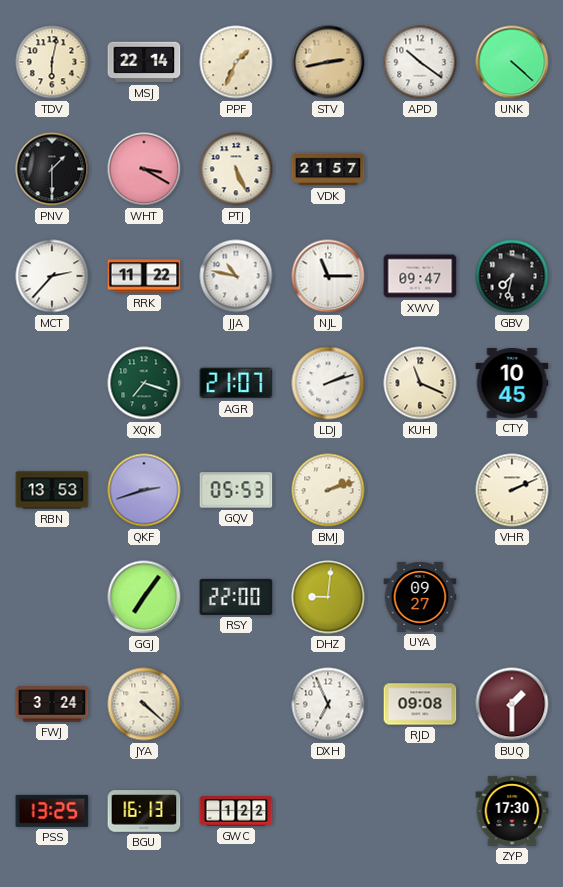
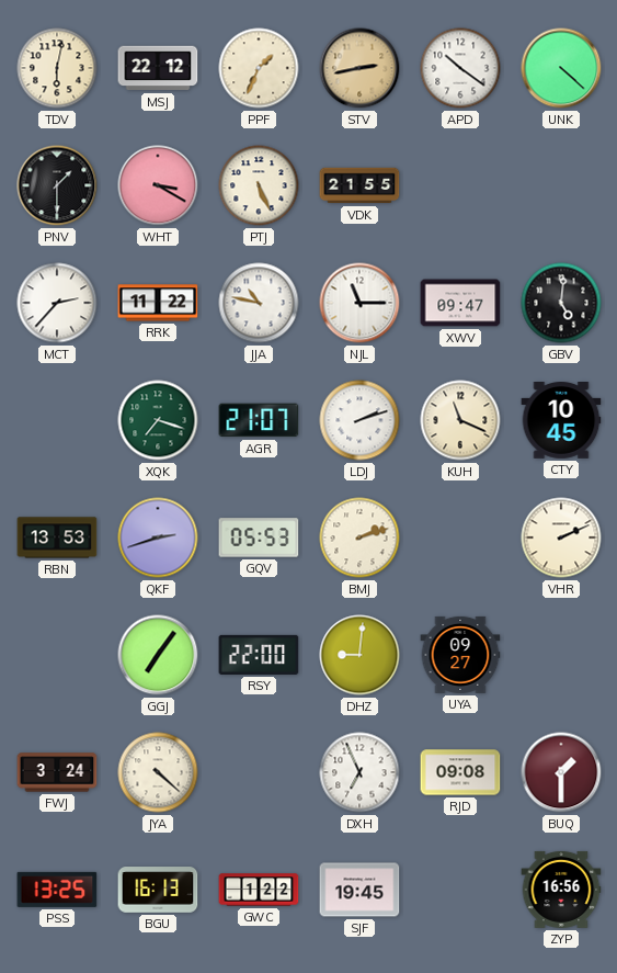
MSJ: 22:14 -> 22:12
VDK: 21:57 -> 21:55
GBV: 7:32 -> 5:01
SJF: none -> 19:45
ZYP: 17:30 -> 16:56
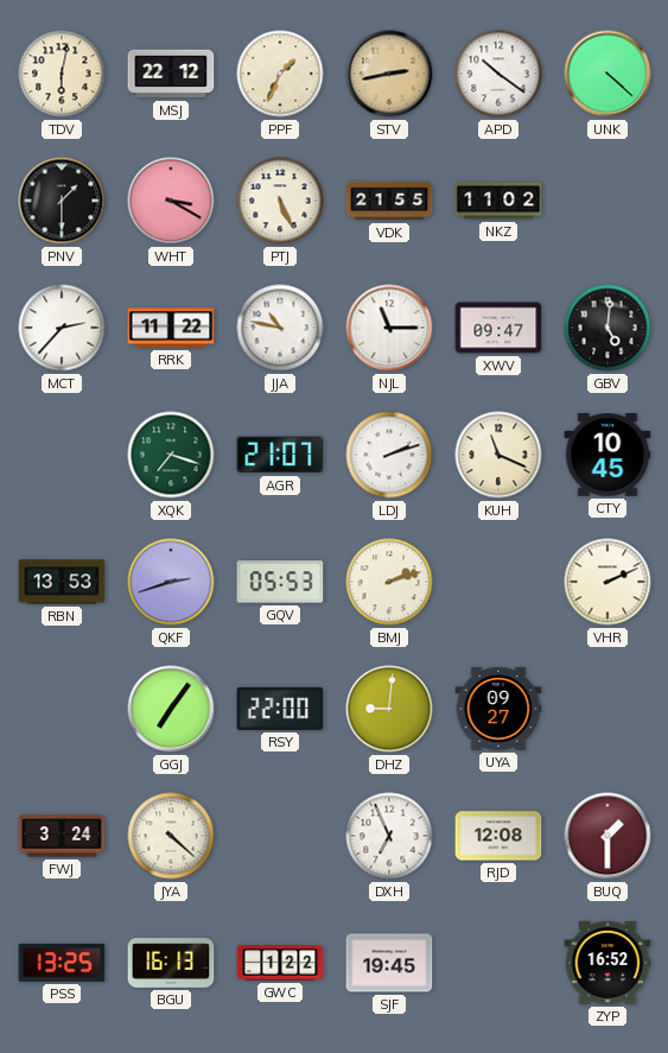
NKZ: none -> 11:02
RJD: 09:08 -> 12:08
ZYP: 16:56 -> 16:52
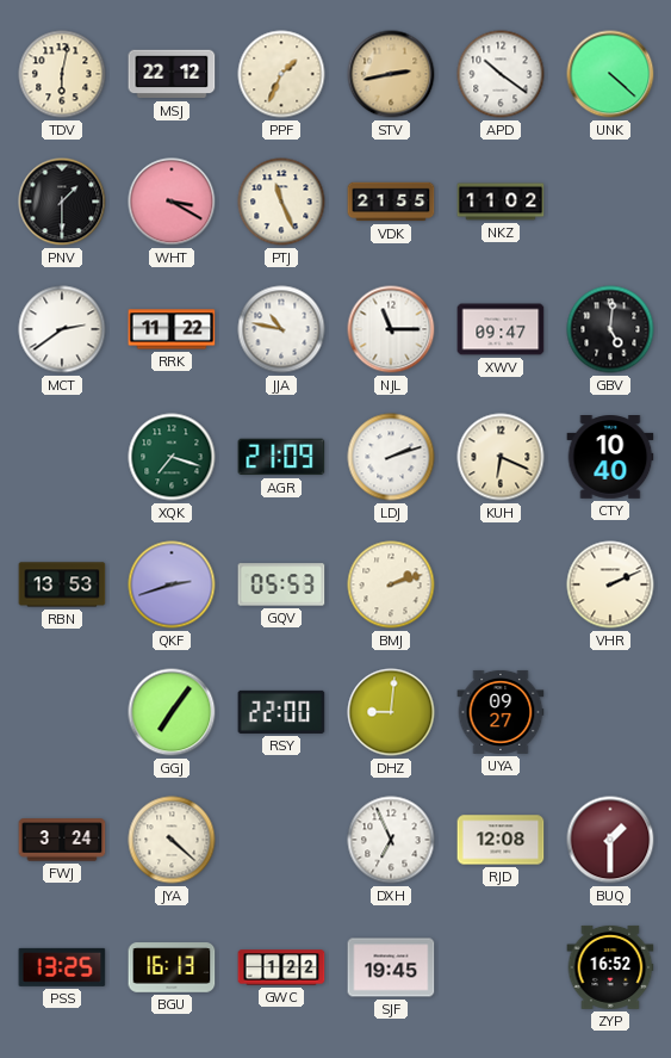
PTJ: 5:26 -> 11:26
MCT: 2:37 -> 2:39
AGR: 21:07 -> 21:09
KUH: 11:19 -> 6:19
CTY: 10:45 -> 10:40
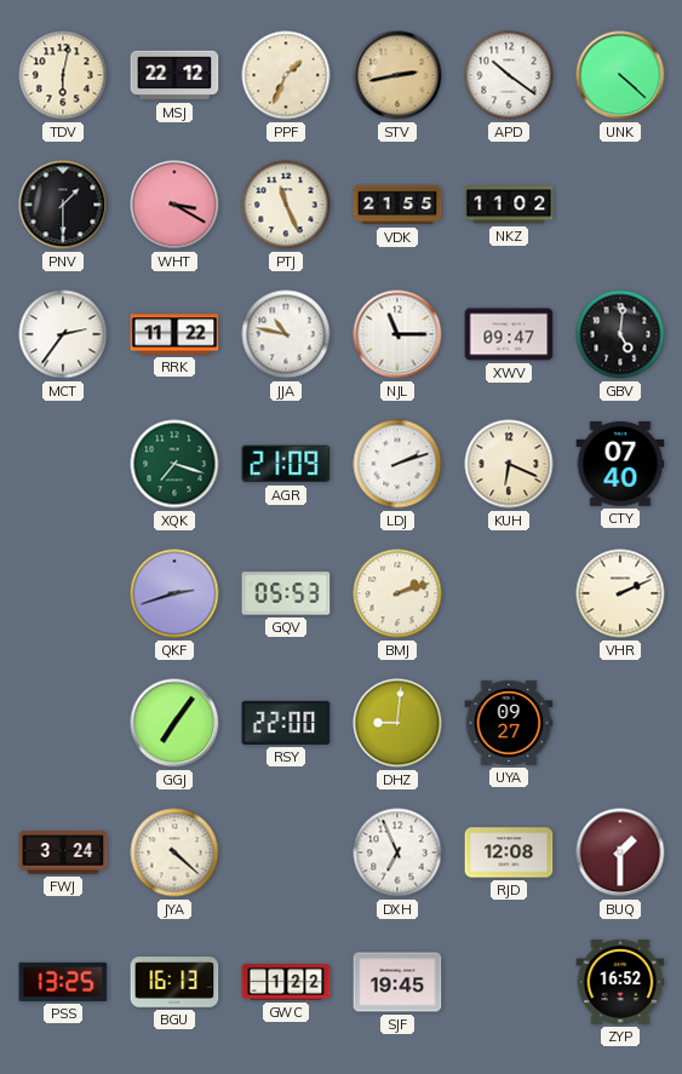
MCT: 2:39 -> 2:36
CTY: 10:40 -> 07:40
RBN: 13:53 -> none
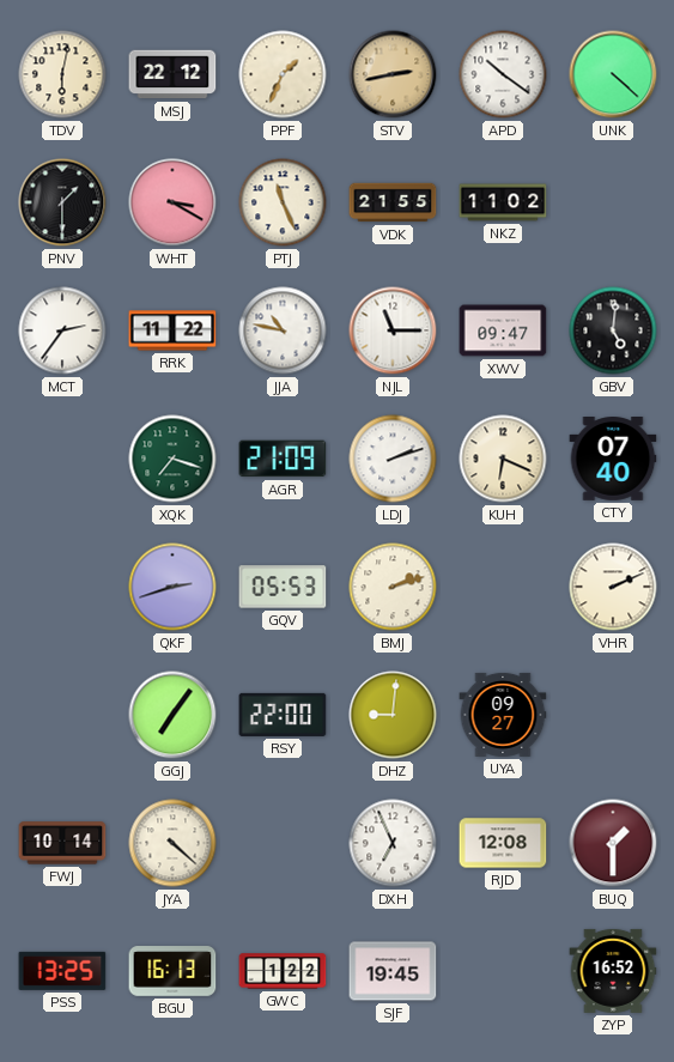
FWJ: 3:24 -> 10:14
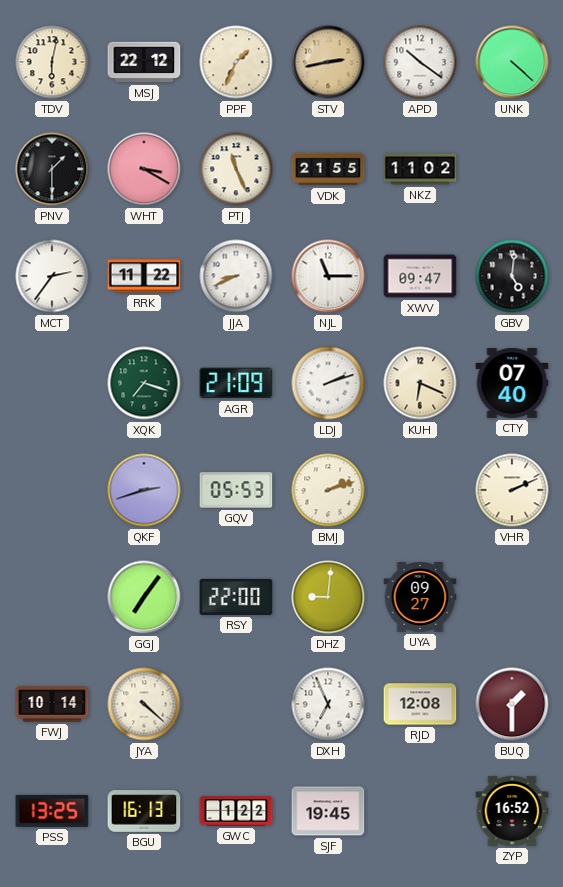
JJA: 10:47 -> 8:41
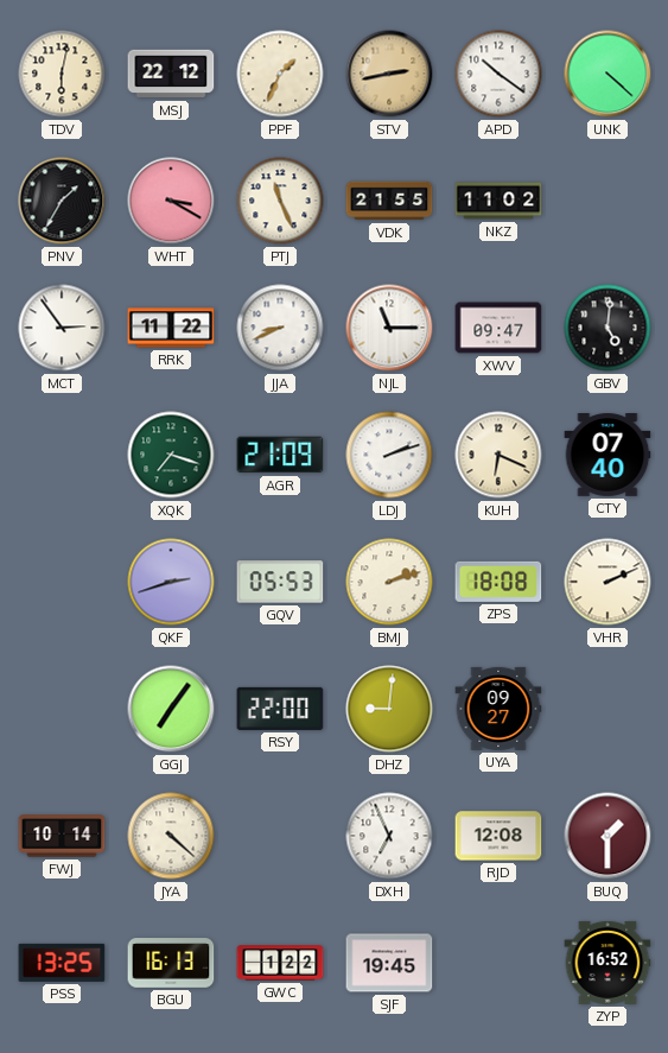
PNV: 1:30 -> 1:35
MCT: 2:36 -> 2:54
ZPS: none -> 18:08
